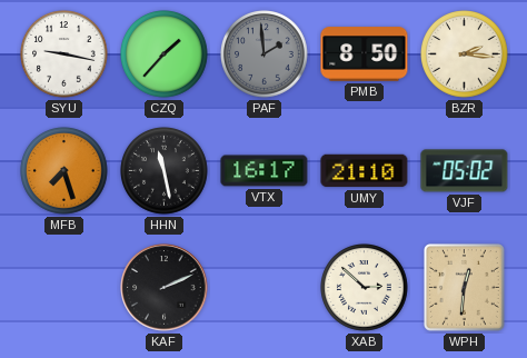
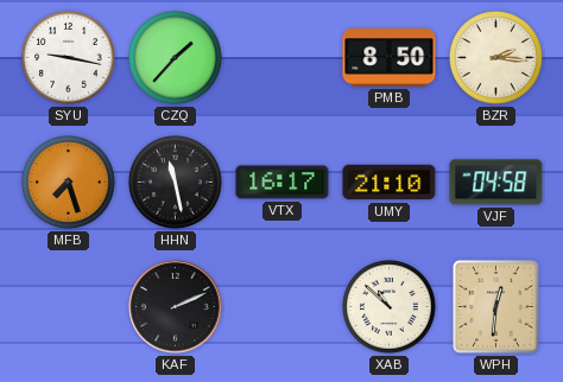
PAF: 1:59 -> none
VJF: 05:02 -> 04:58
XAB: 2:52 -> 10:52
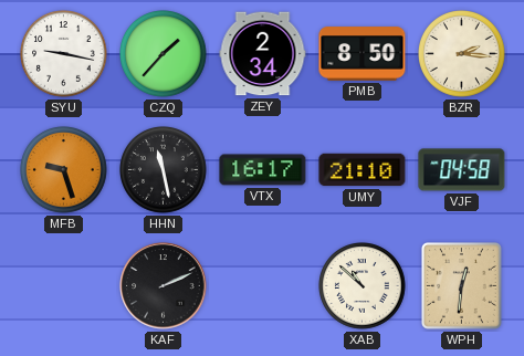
ZEY: none -> 2:34
MFB: 7:27 -> 9:27
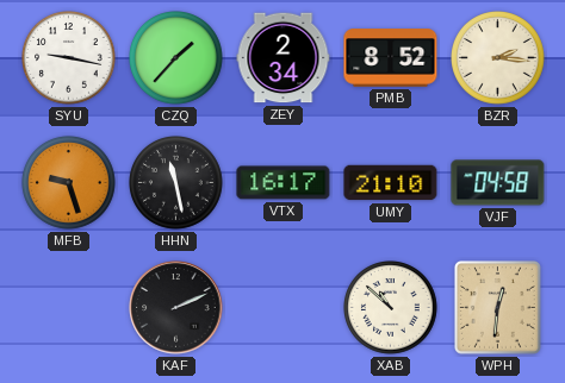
PMB: 8:50 -> 8:52
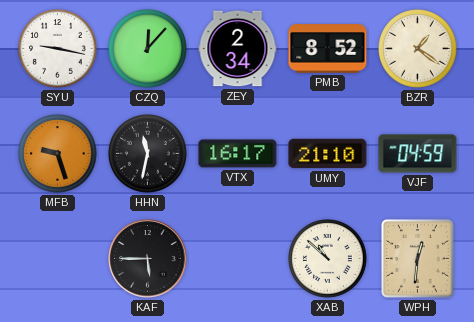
CZQ: 1:37 -> 12:07
BZR: 2:16 -> 1:21
HHN: 11:28 -> 11:32
VJF: 04:58 -> 04:59
KAF: 2:11 -> 5:45
